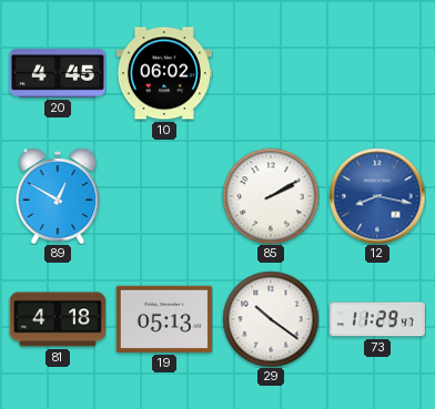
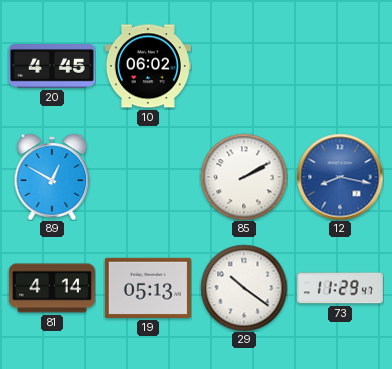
81: 4:18 -> 4:14
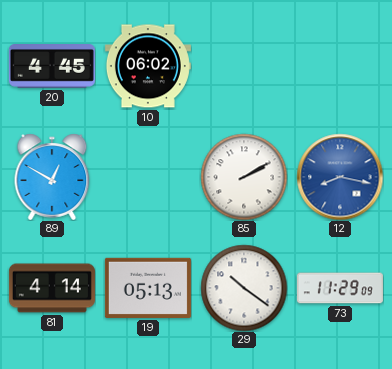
73: 11:29:47 -> 11:29:09
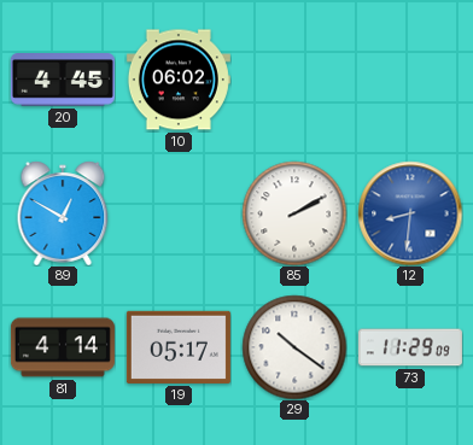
12: 8:17 -> 8:31
19: 05:13 -> 05:17
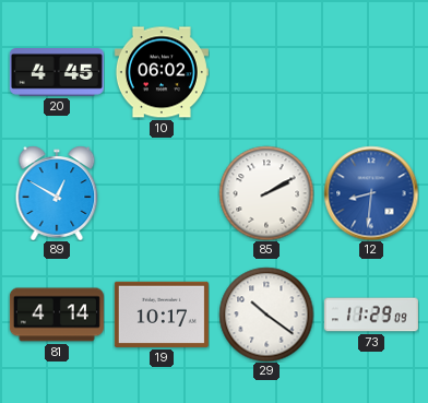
19: 05:17 -> 10:17
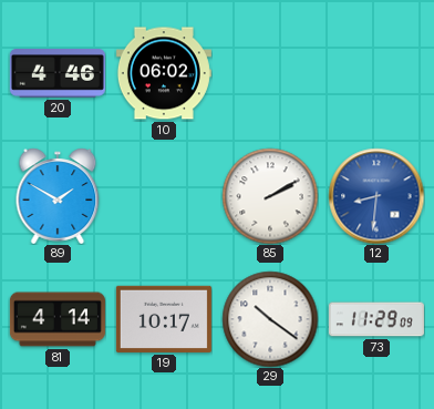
20: 4:45 -> 4:46
89: 12:50 -> 1:50
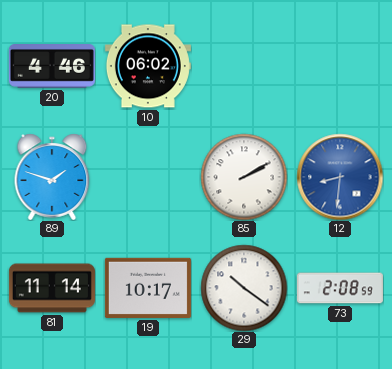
89: 1:50 -> 1:48
81: 4:14 -> 11:14
73: 11:29 -> 2:08
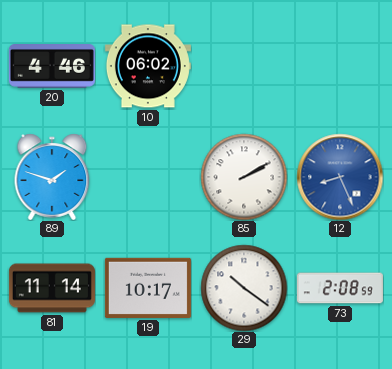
12: 8:31 -> 8:26
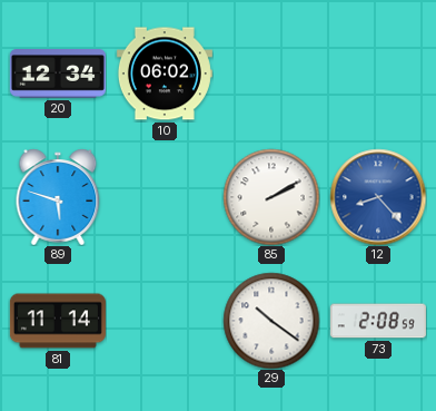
20: 4:46 -> 12:34
89: 1:48 -> 5:48
12: 8:26 -> 8:23
19: 10:17 -> none
